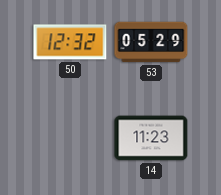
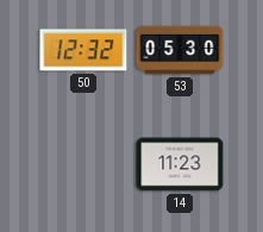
53: 05:29 -> 05:30
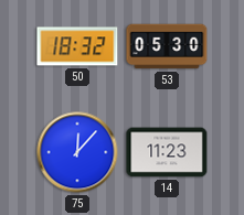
50: 12:32 -> 18:32
75: none -> 12:07
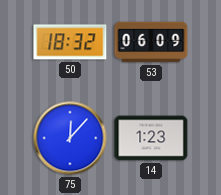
53: 05:30 -> 06:09
14: 11:23 -> 1:23
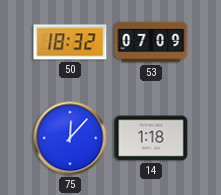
53: 06:09 -> 07:09
14: 1:23 -> 1:18
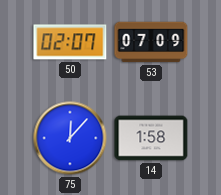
50: 18:32 -> 02:07
14: 1:18 -> 1:58
